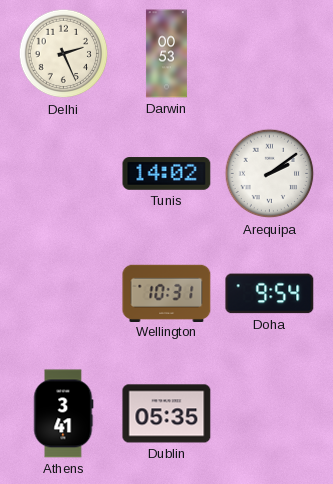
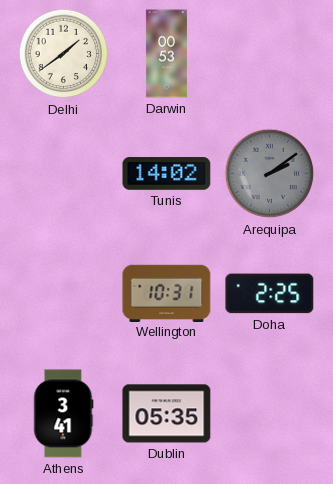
Delhi: 2:26 -> 1:39
Arequipa dial: white -> grey
Doha: 9:54 -> 2:25
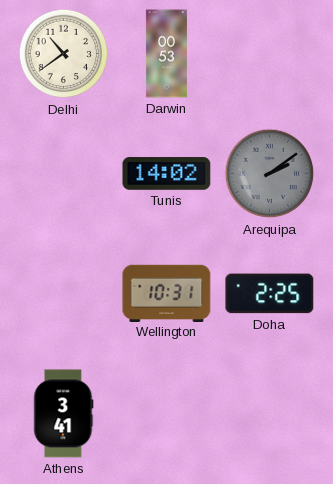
Delhi: 1:39 -> 10:39
Dublin: 05:35 -> none
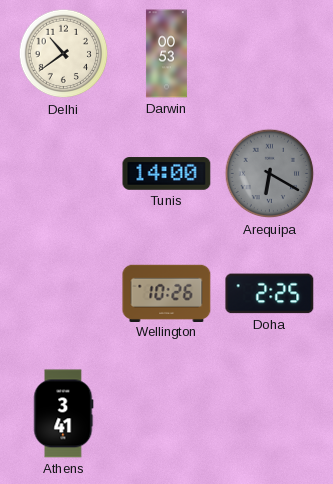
Tunis: 14:02 -> 14:00
Arequipa: 2:09 -> 6:20
Wellington: 10:31 -> 10:26
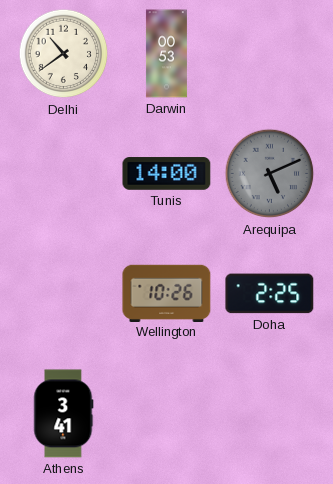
Arequipa: 6:20 -> 5:11
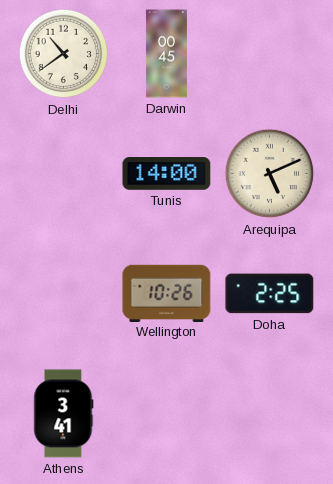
Darwin: 00:53 -> 00:45
Arequipa dial: grey -> cream
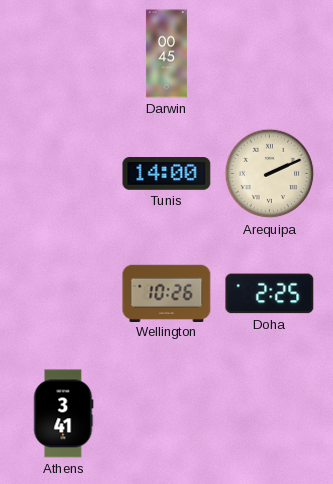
Delhi: 10:39 -> none
Arequipa: 5:11 -> 2:11
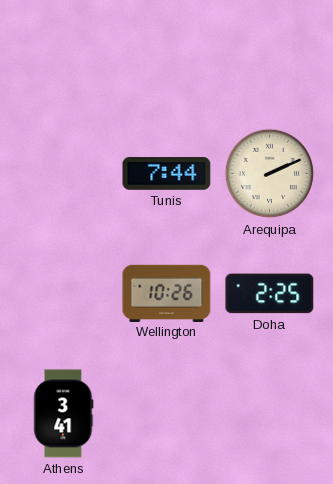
Darwin: 00:45 -> none
Tunis: 14:00 -> 7:44
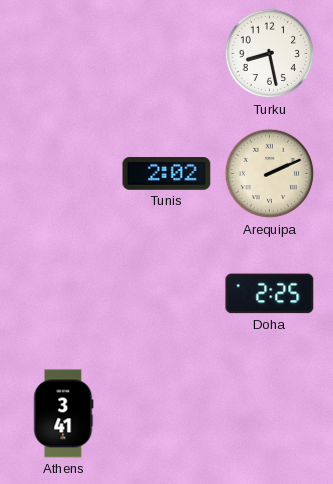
Turku: none -> 8:28
Tunis: 7:44 -> 2:02
Wellington: 10:26 -> none
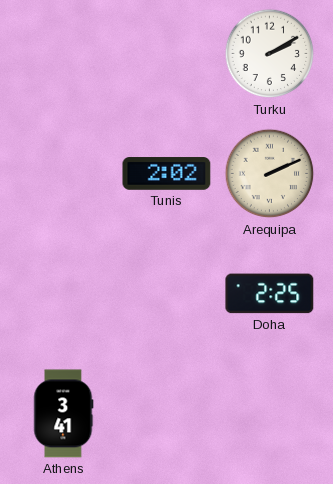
Turku: 8:28 -> 2:10
